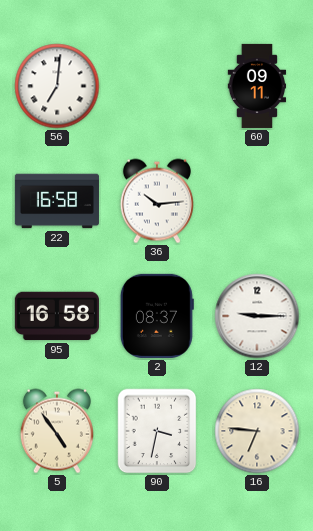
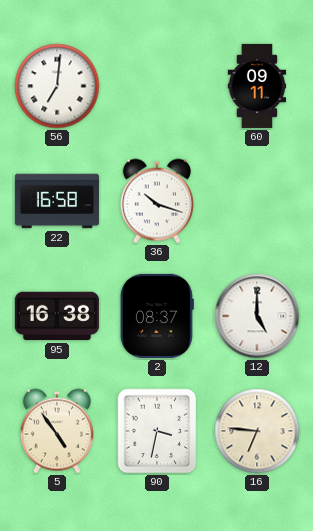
36: 10:14 -> 10:18
95: 16:58 -> 16:38
12: 9:15 -> 5:00
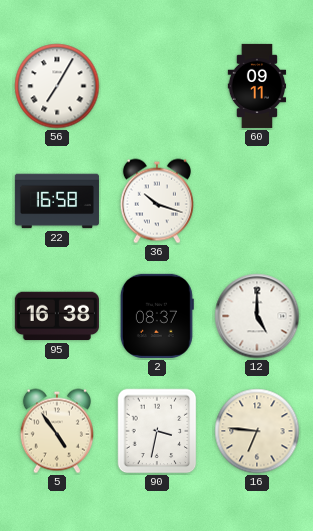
56: 7:01 -> 7:05
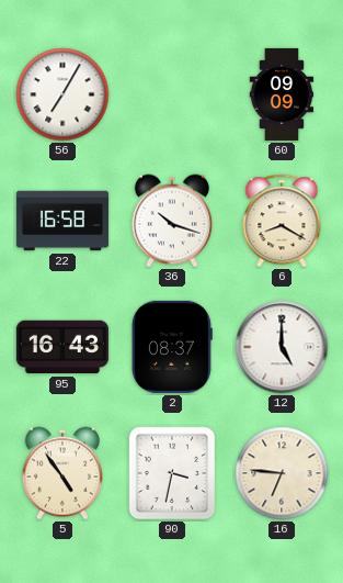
60: 09:11 -> 09:09
6: none -> 8:20
95: 16:38 -> 16:43
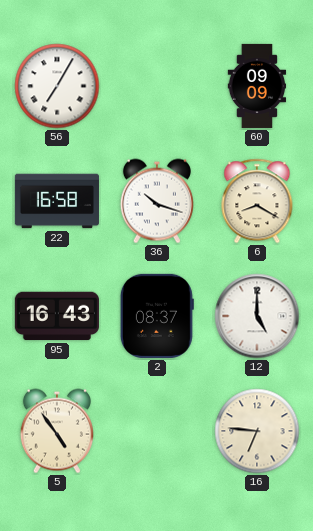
90: 3:32 -> none
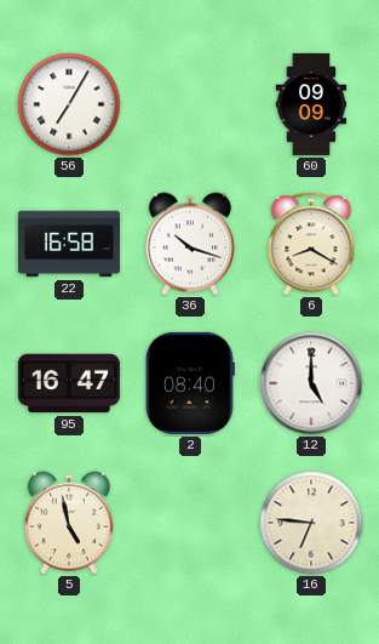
95: 16:43 -> 16:47
2: 08:37 -> 08:40
5: 4:54 -> 4:58
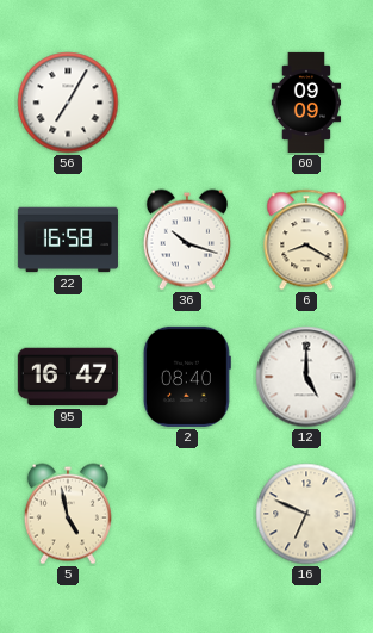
16: 6:46 -> 6:49
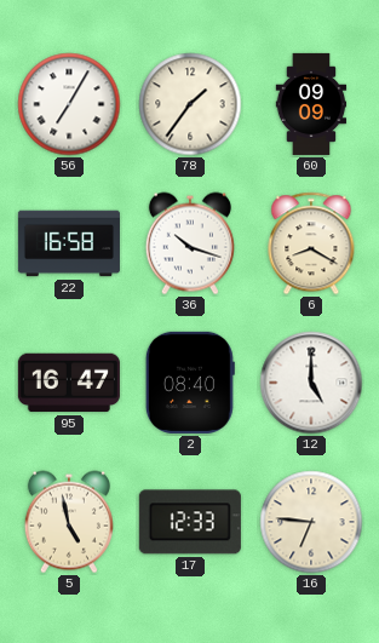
78: none -> 1:36
17: none -> 12:33
16: 6:49 -> 6:46
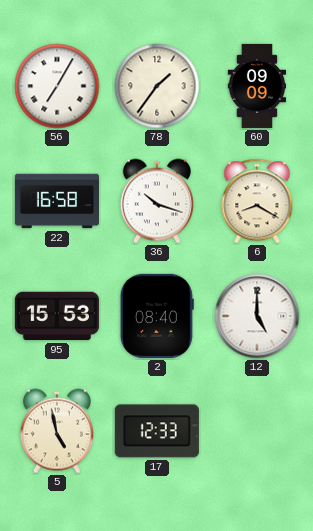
95: 16:47 -> 15:53
16: 6:46 -> none
